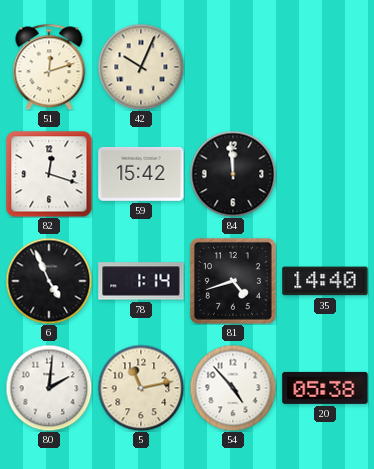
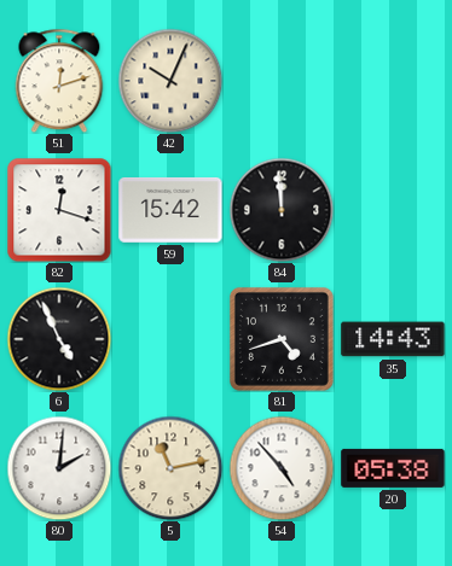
78: 1:14 -> none
35: 14:40 -> 14:43
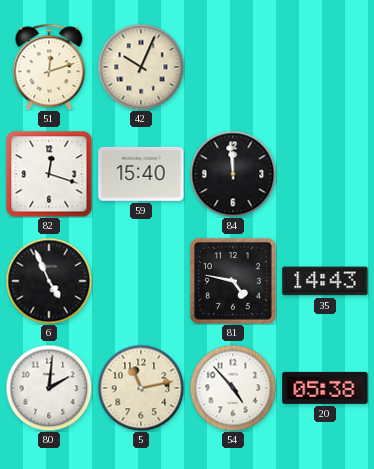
59: 15:42 -> 15:40
81: 4:42 -> 4:47
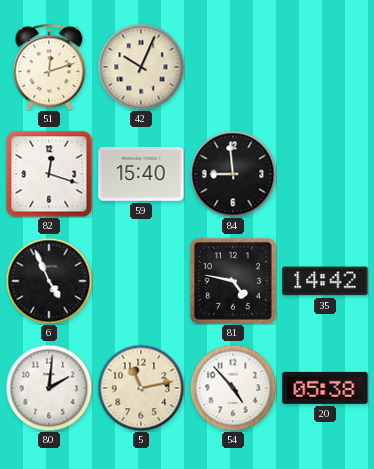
84: 11:59 -> 8:59
35: 14:43 -> 14:42
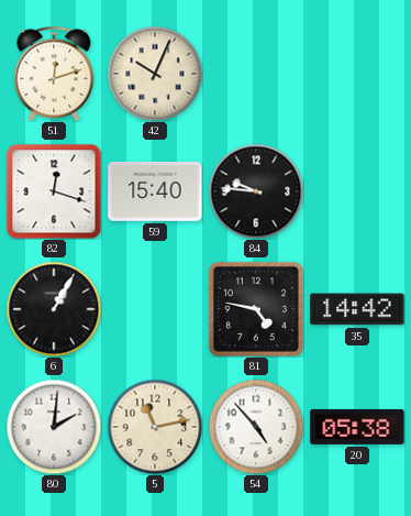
84: 8:59 -> 9:46
6: 4:56 -> 1:05
